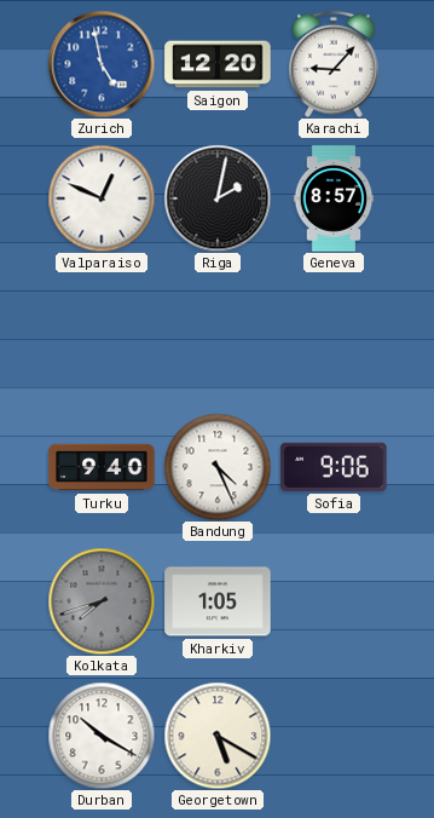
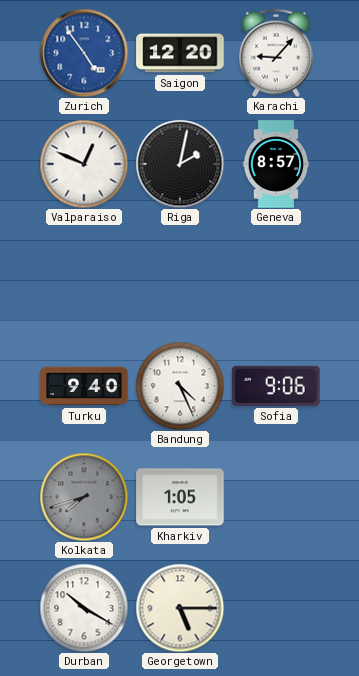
Zurich: 4:58 -> 4:54
Georgetown: 5:20 -> 5:15
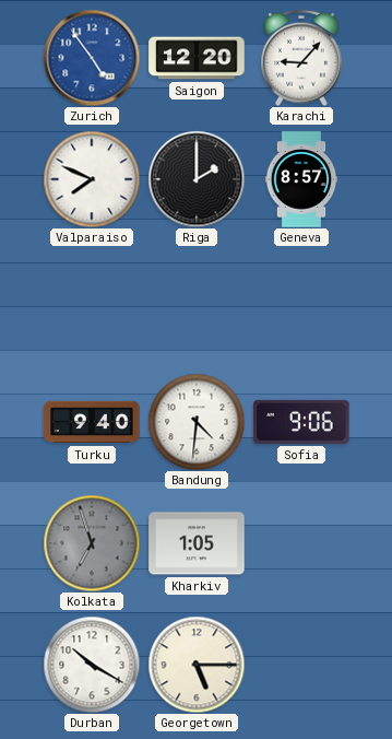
Valparaiso: 12:49 -> 7:49
Riga: 2:02 -> 2:00
Bandung: 4:26 -> 4:31
Kolkata: 7:42 -> 6:57
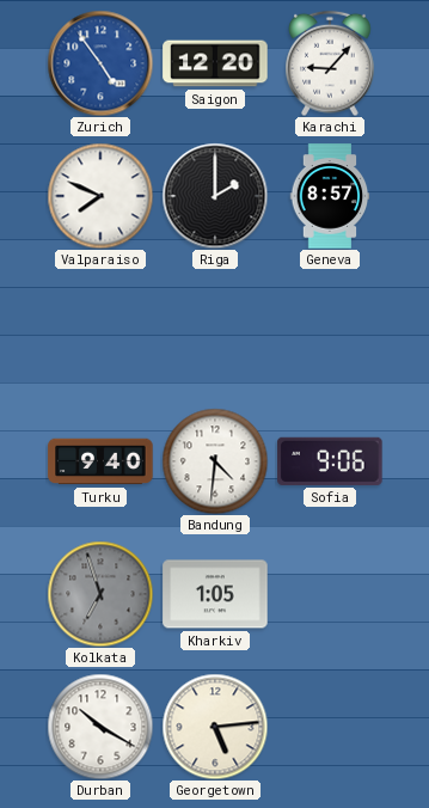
Georgetown: 5:15 -> 5:14
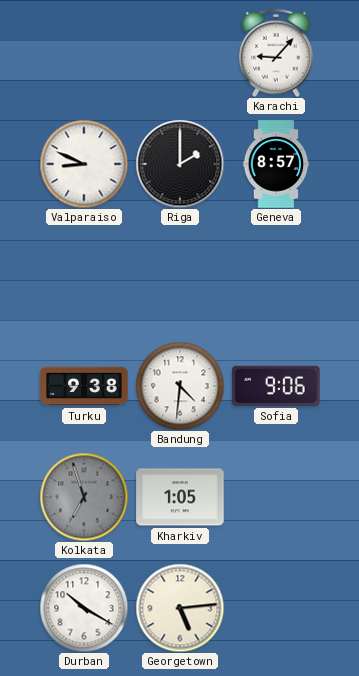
Zurich: 4:54 -> none
Saigon: 12:20 -> none
Valparaiso: 7:49 -> 8:49
Turku: 9:40 -> 9:38
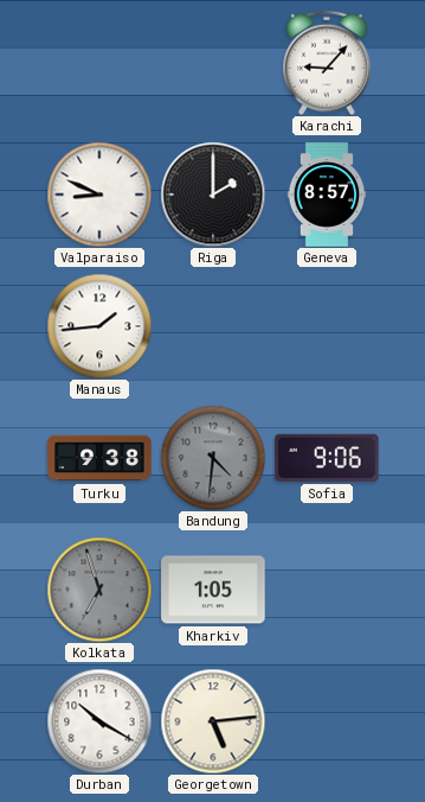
Manaus: none -> 1:44
Bandung dial: white -> grey
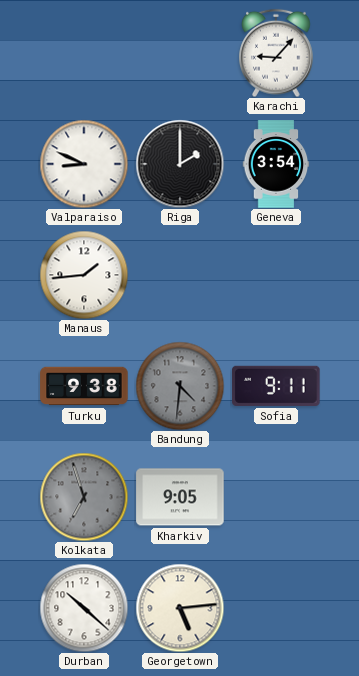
Geneva: 8:57 -> 3:54
Sofia: 9:06 -> 9:11
Kharkiv: 1:05 -> 9:05
Durban: 10:20 -> 10:22
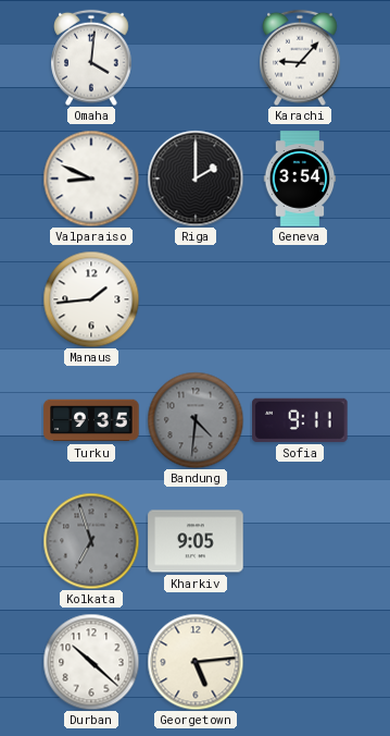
Omaha: none -> 4:01
Turku: 9:38 -> 9:35
